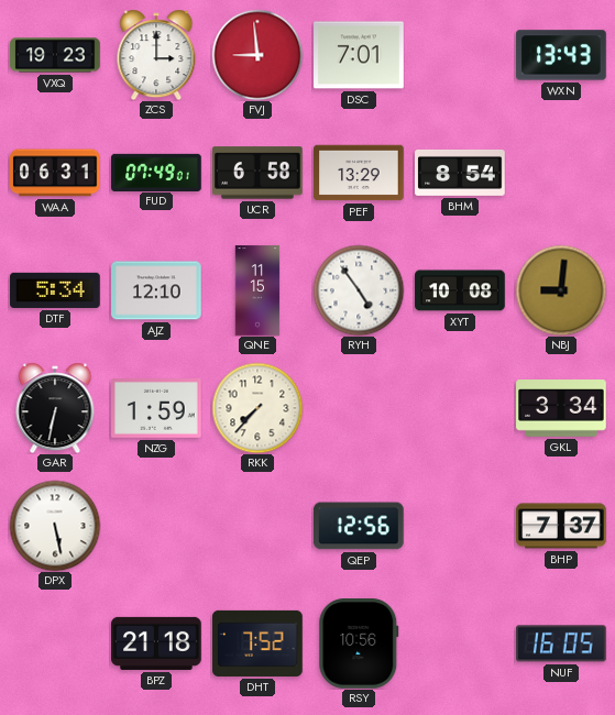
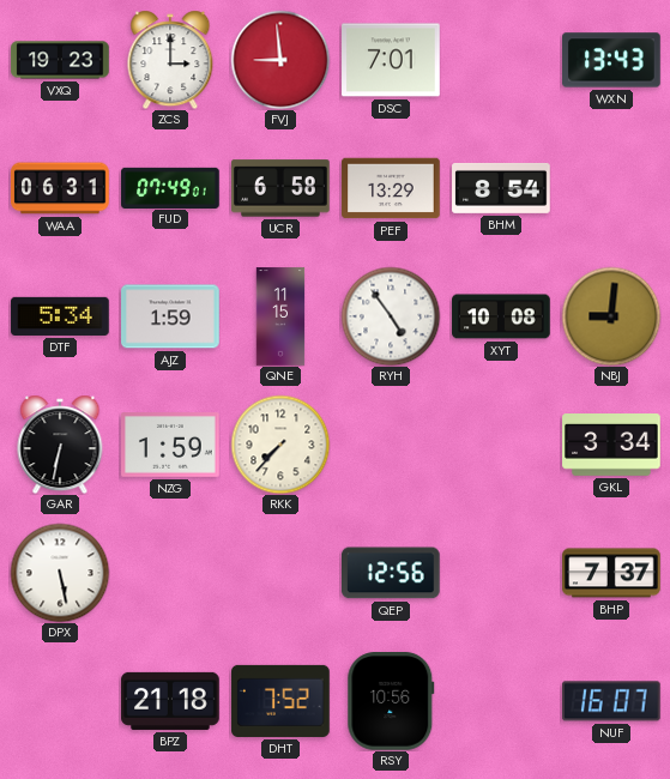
AJZ: 12:10 -> 1:59
NUF: 16:05 -> 16:07
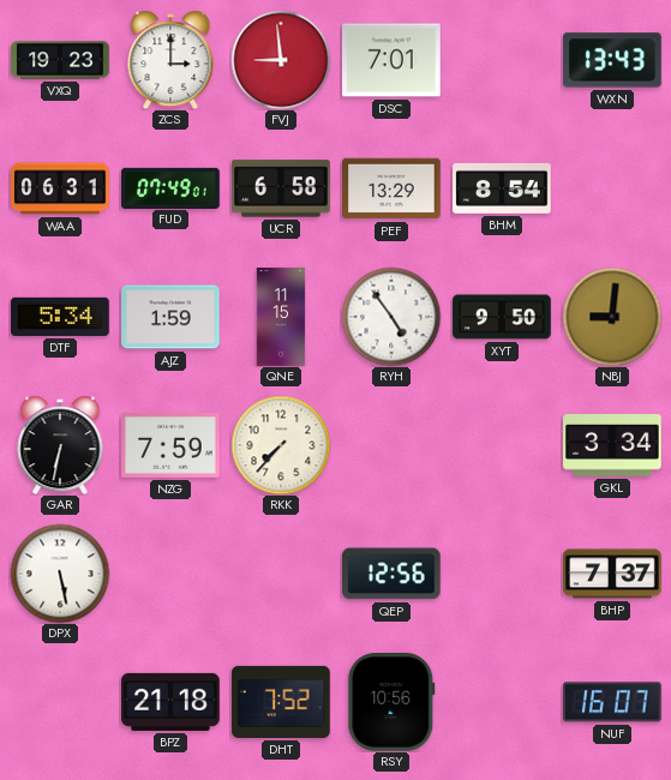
XYT: 10:08 -> 9:50
NZG: 1:59 -> 7:59
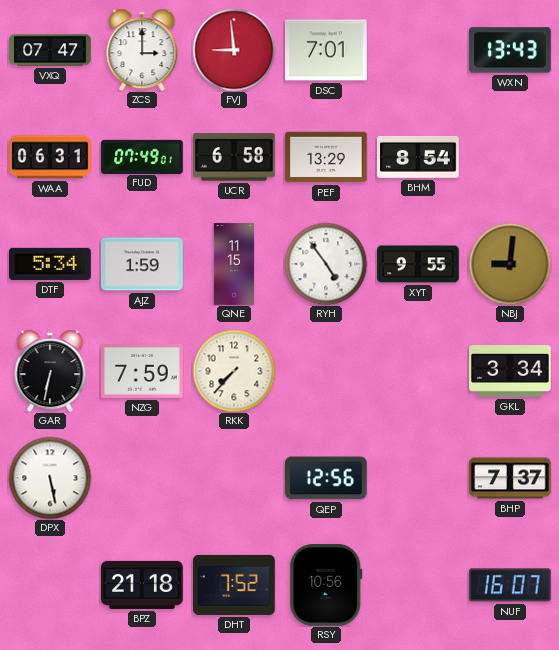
VXQ: 19:23 -> 07:47
XYT: 9:50 -> 9:55
